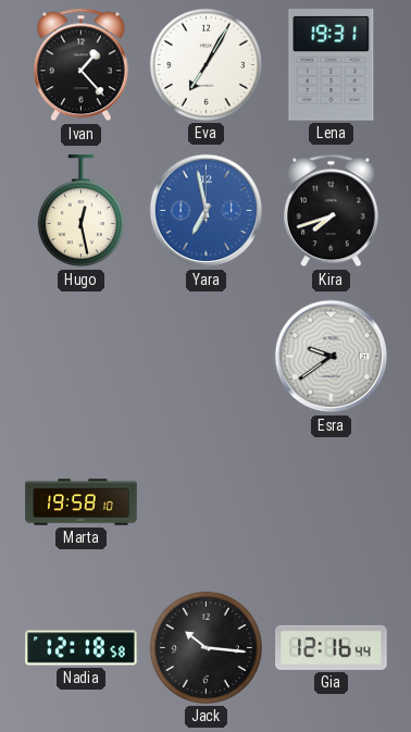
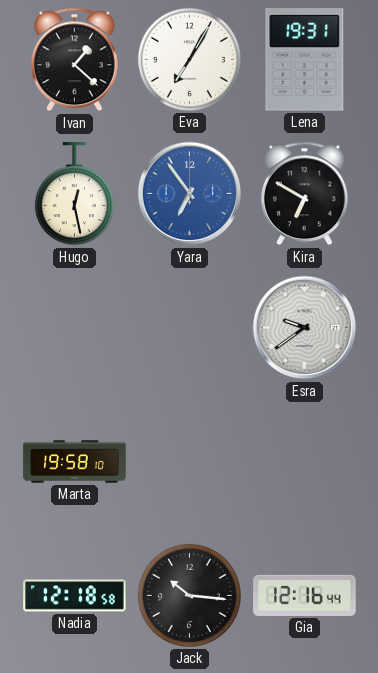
Ivan: 1:23 -> 1:22
Yara: 6:58 -> 6:54
Kira: 7:42 -> 6:50
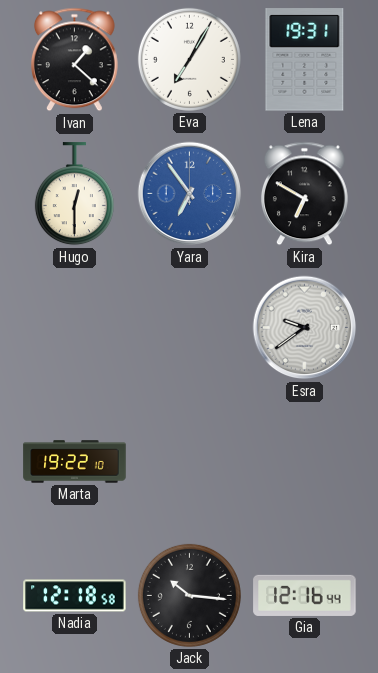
Hugo: 12:28 -> 12:30
Marta: 19:58 -> 19:22
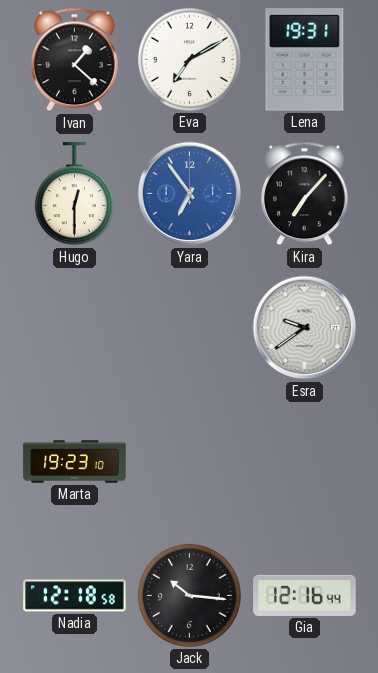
Eva: 7:05 -> 7:10
Kira: 6:50 -> 7:07
Marta: 19:22 -> 19:23
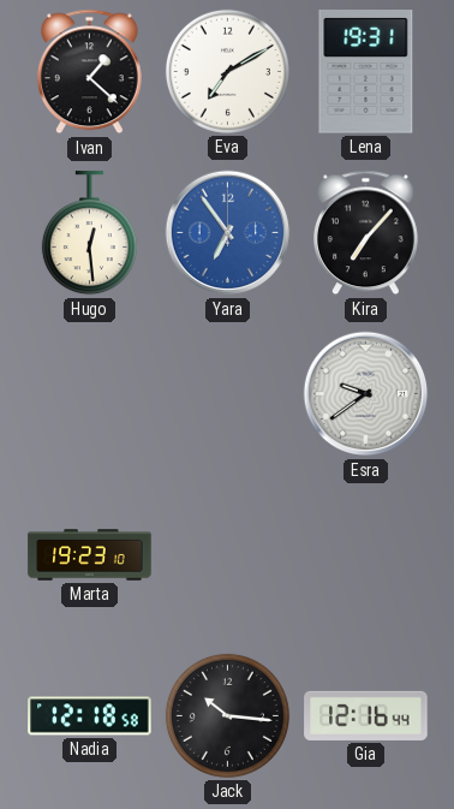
Hugo: 12:30 -> 12:29
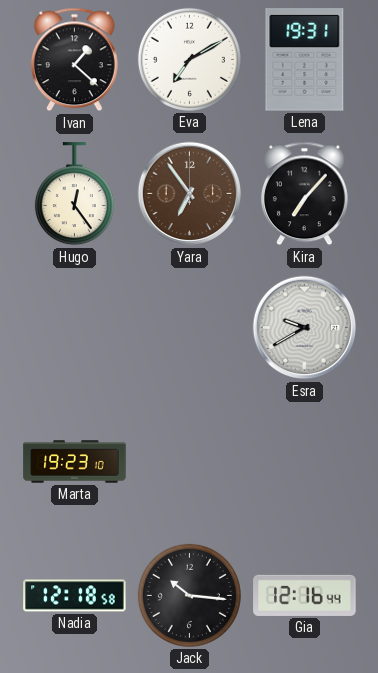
Hugo: 12:29 -> 12:24
Yara dial: blue -> brown
Esra: 9:39 -> 9:40
